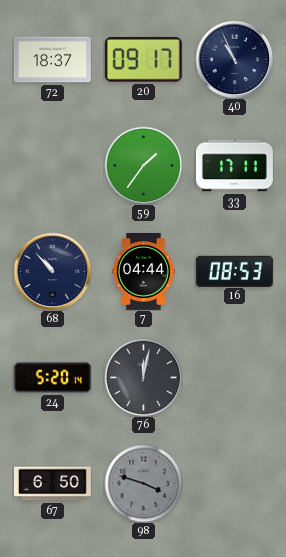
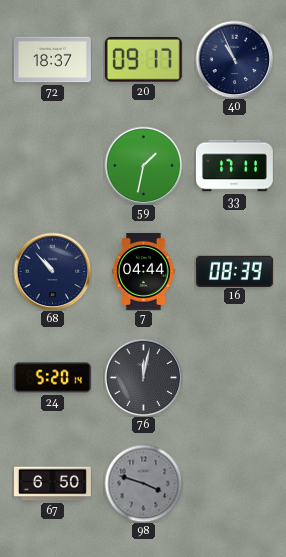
59: 1:36 -> 1:32
16: 08:53 -> 08:39
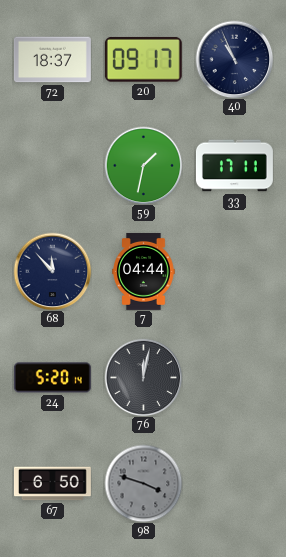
68: 10:53 -> 11:53
16: 08:39 -> none
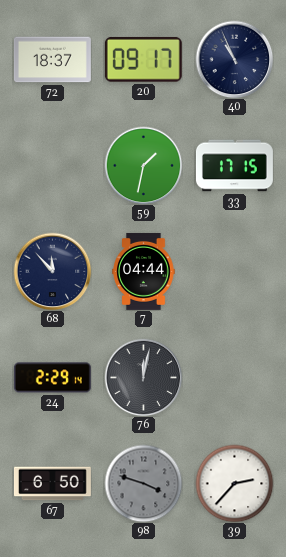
33: 17:11 -> 17:15
24: 5:20 -> 2:29
39: none -> 2:37
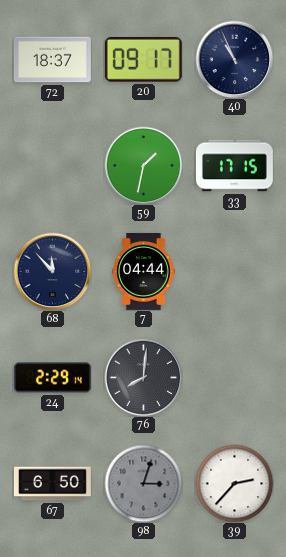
76: 12:02 -> 8:01
98: 3:48 -> 3:03
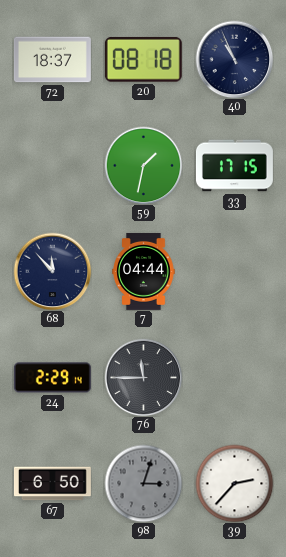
20: 09:17 -> 08:18
76: 8:01 -> 11:45
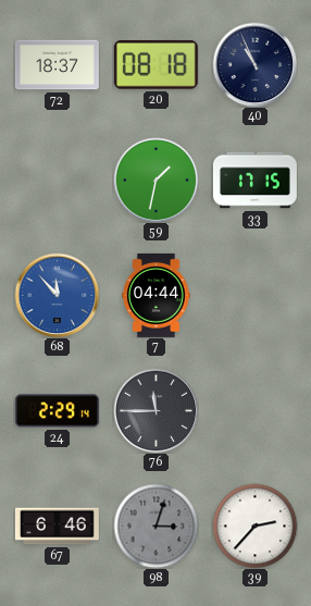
68 dial: navy -> blue
67: 6:50 -> 6:46
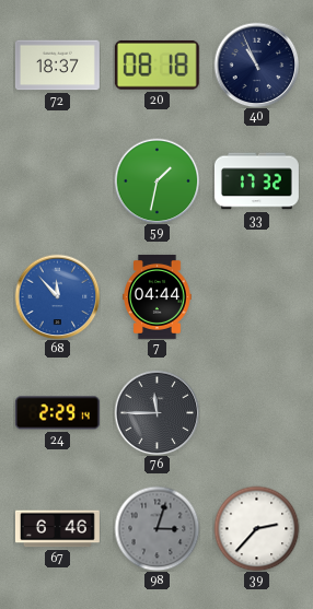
33: 17:15 -> 17:32
